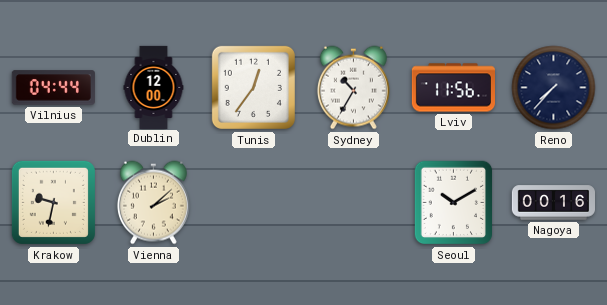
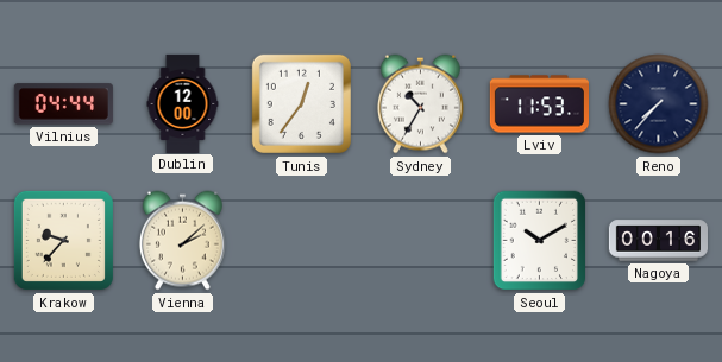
Lviv: 11:56 -> 11:53
Krakow: 9:32 -> 9:37
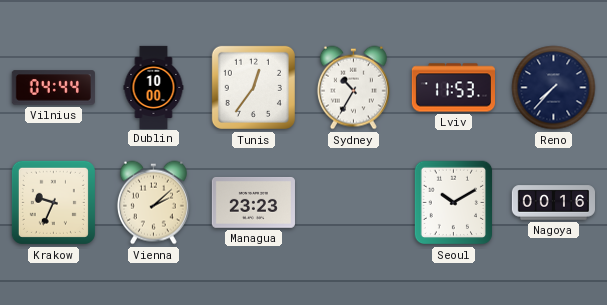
Dublin: 12:00 -> 10:00
Krakow: 9:37 -> 9:34
Managua: none -> 23:23
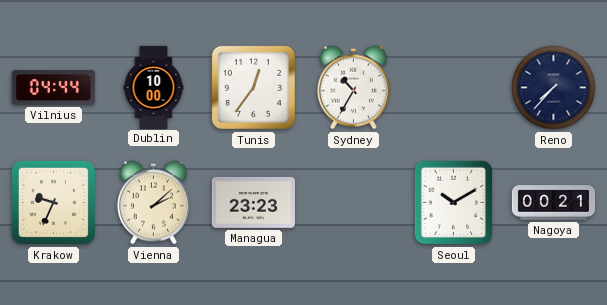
Lviv: 11:53 -> none
Nagoya: 00:16 -> 00:21
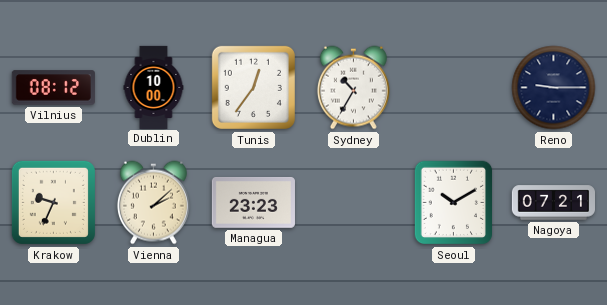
Vilnius: 04:44 -> 08:12
Reno: 7:37 -> 9:15
Nagoya: 00:21 -> 07:21
